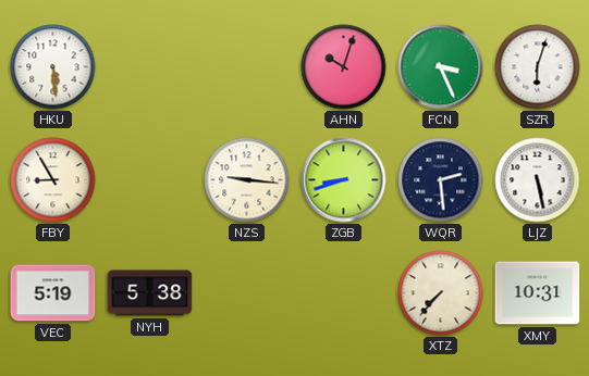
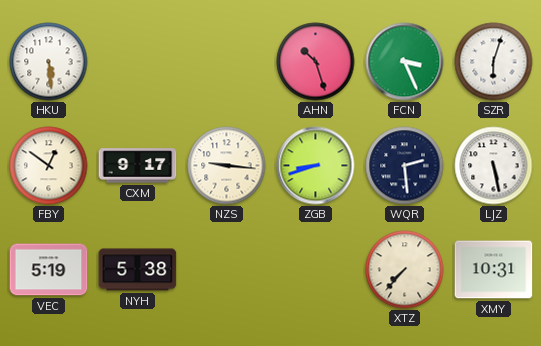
AHN: 10:03 -> 10:27
FBY: 8:55 -> 12:51
CXM: none -> 9:17
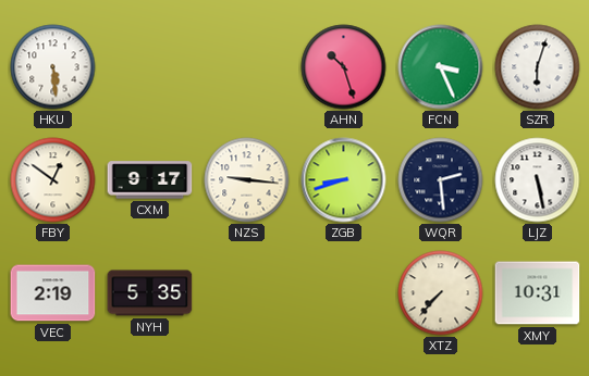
VEC: 5:19 -> 2:19
NYH: 5:38 -> 5:35
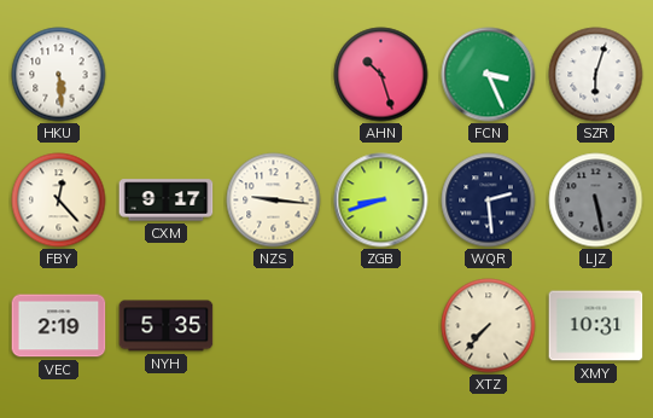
FBY: 12:51 -> 12:23
LJZ dial: white -> grey
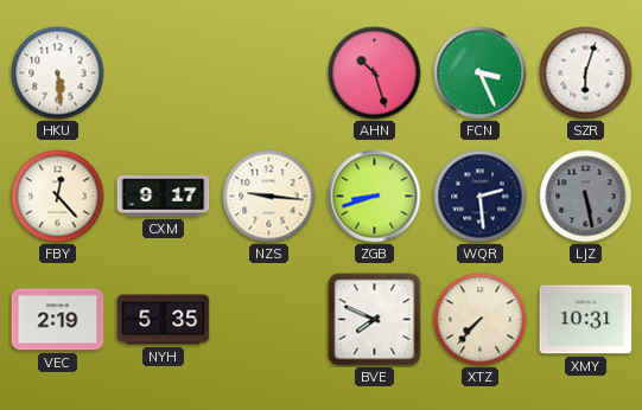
BVE: none -> 7:49
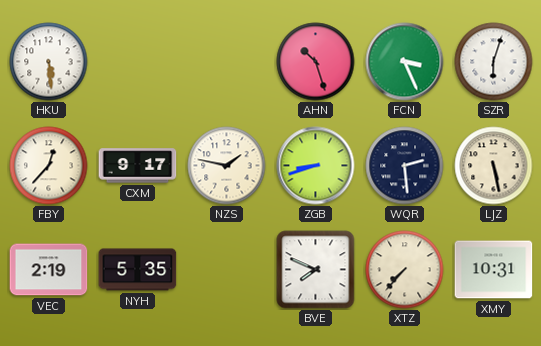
FBY: 12:23 -> 12:37
NZS: 9:16 -> 1:47
LJZ dial: grey -> cream
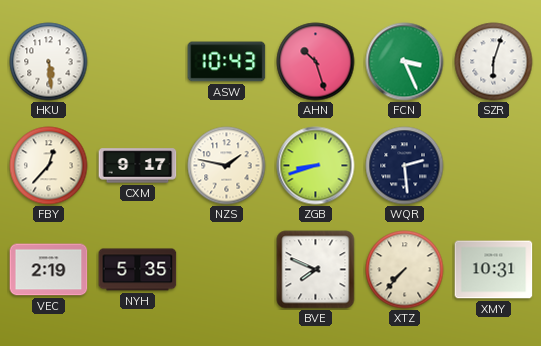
ASW: none -> 10:43
LJZ: 5:28 -> none
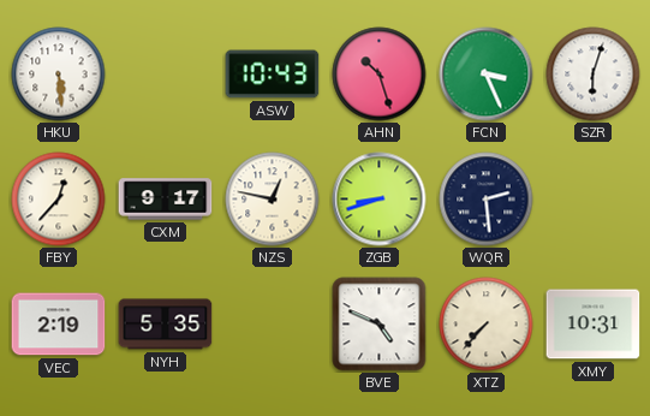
NZS: 1:47 -> 12:47
BVE: 7:49 -> 4:49
